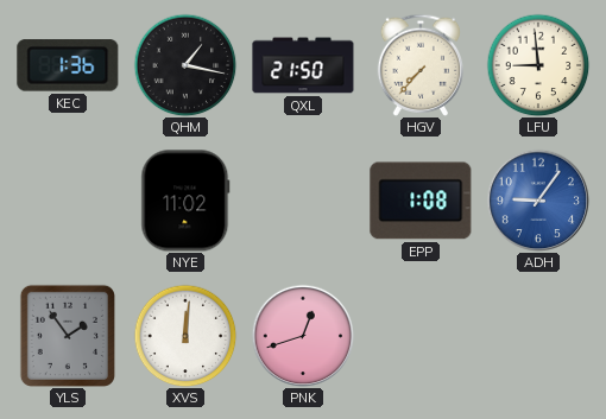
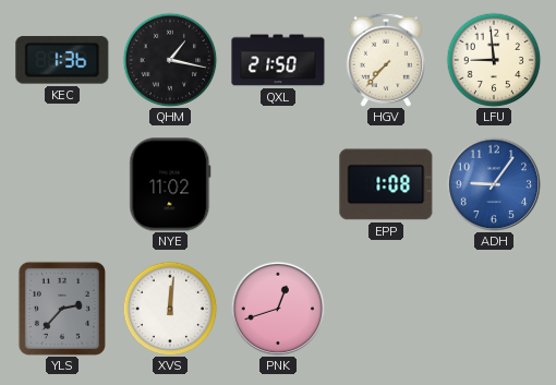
YLS: 1:54 -> 2:37
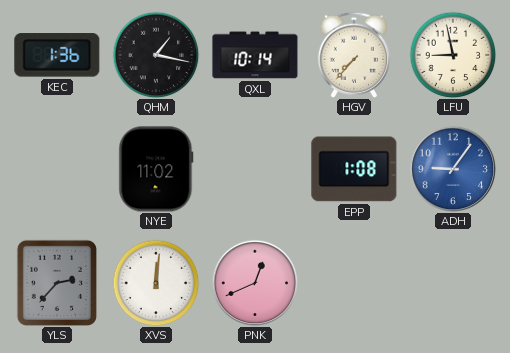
QXL: 21:50 -> 10:14
LFU: 8:59 -> 8:58
PNK: 12:42 -> 12:41
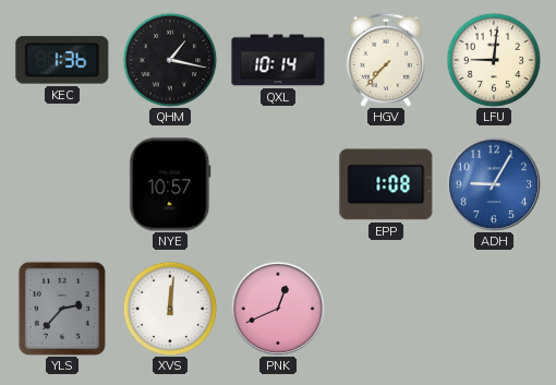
LFU: 8:58 -> 9:01
NYE: 11:02 -> 10:57
ADH: 9:06 -> 9:05
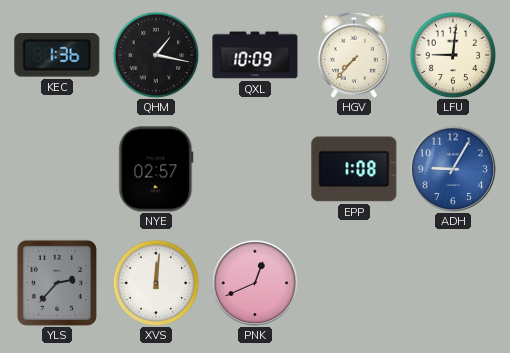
QXL: 10:14 -> 10:09
NYE: 10:57 -> 02:57
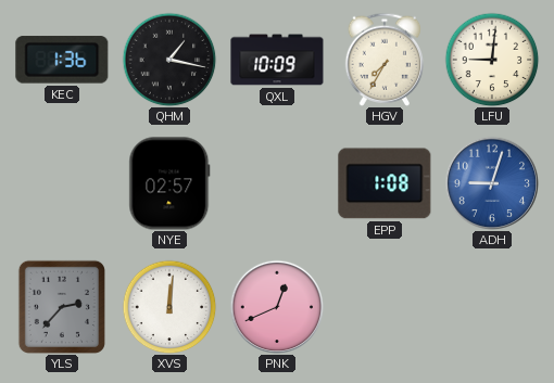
HGV: 7:37 -> 7:35
ADH: 9:05 -> 9:03
